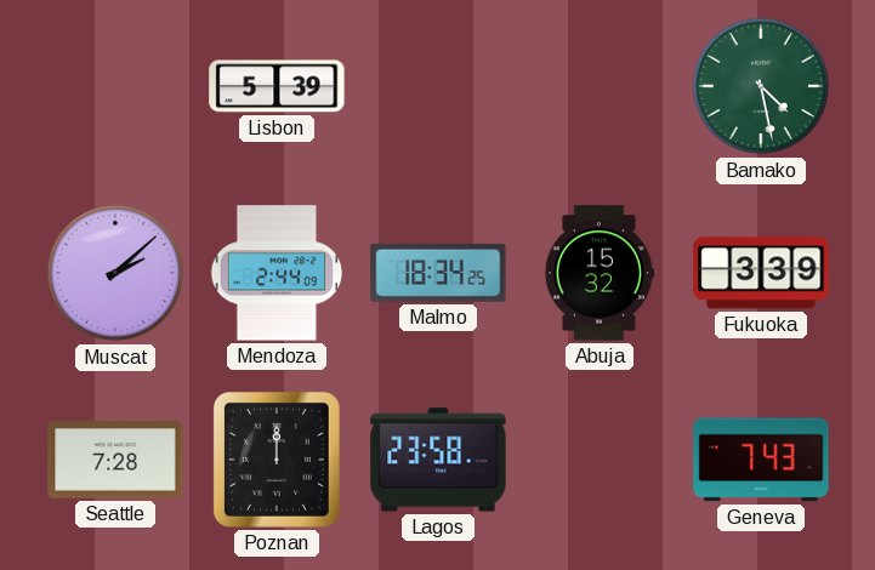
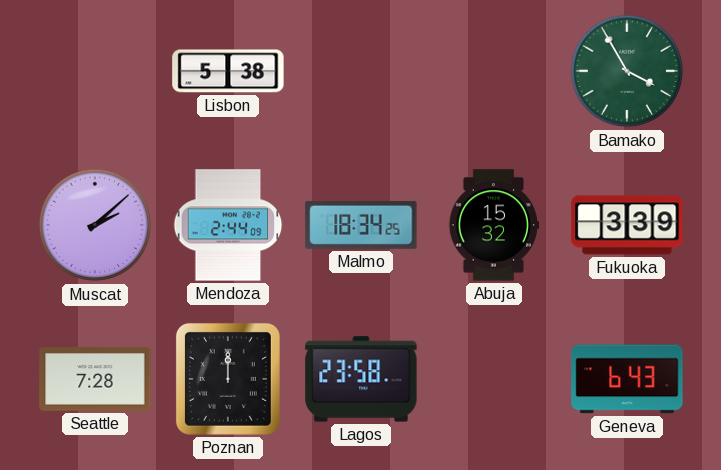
Lisbon: 5:39 -> 5:38
Bamako: 4:28 -> 3:55
Geneva: 7:43 -> 6:43
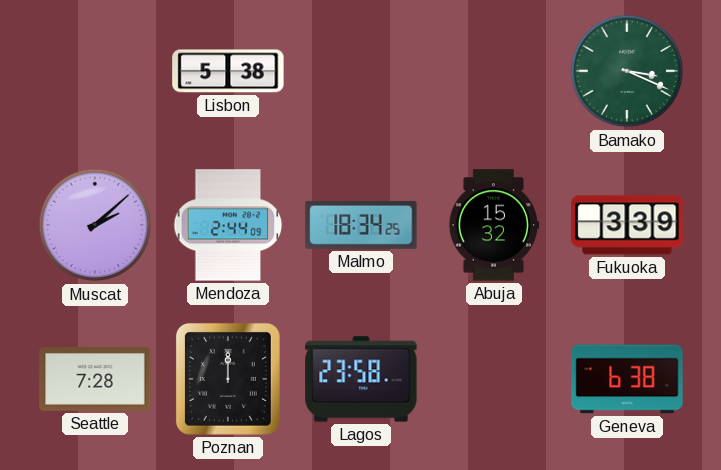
Bamako: 3:55 -> 3:19
Geneva: 6:43 -> 6:38
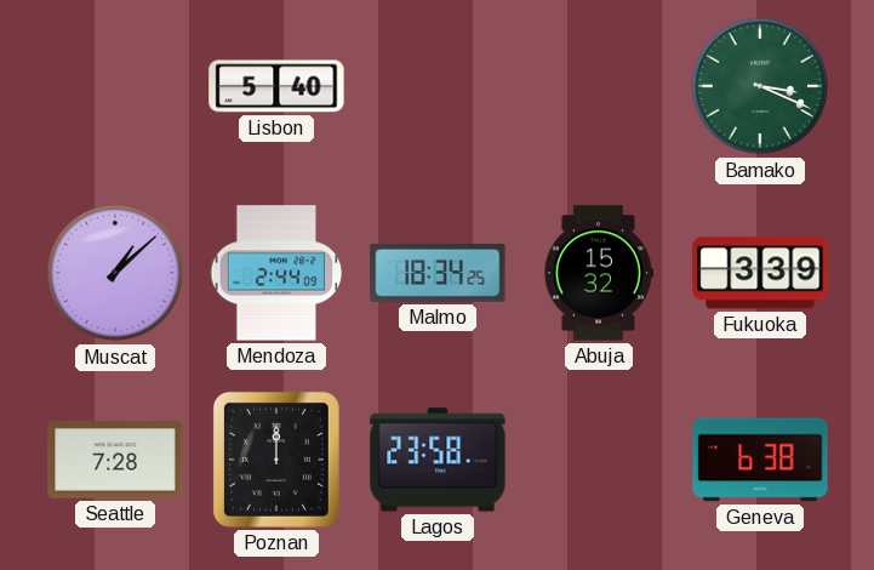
Lisbon: 5:38 -> 5:40
Muscat: 2:08 -> 1:08
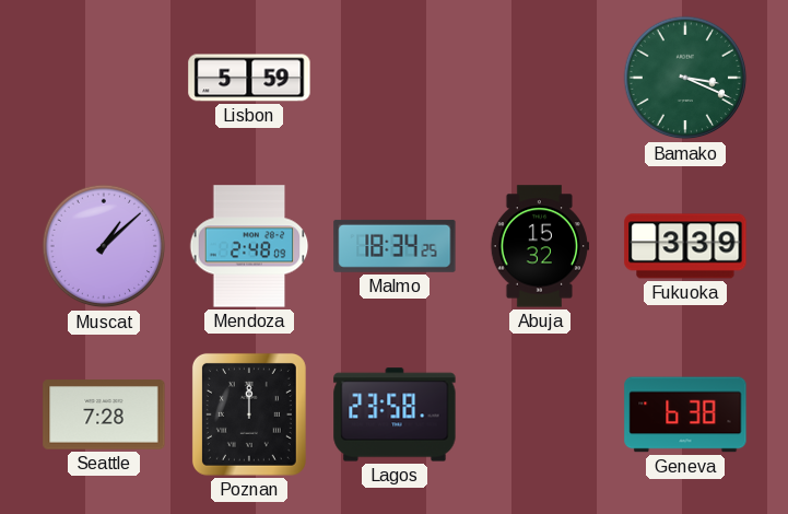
Lisbon: 5:40 -> 5:59
Mendoza: 2:44 -> 2:48
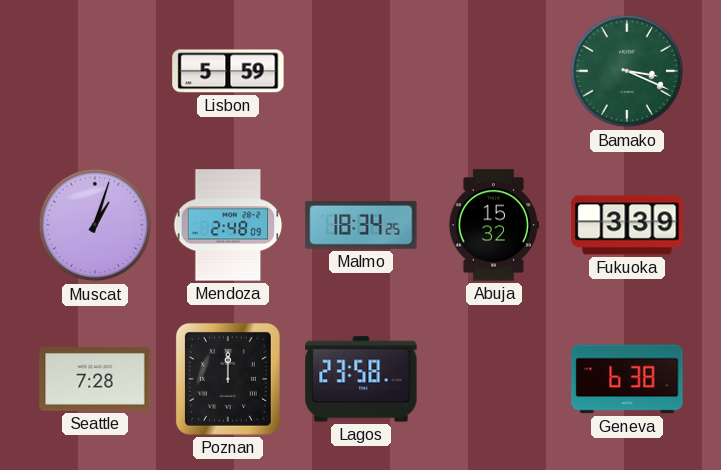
Muscat: 1:08 -> 1:03
